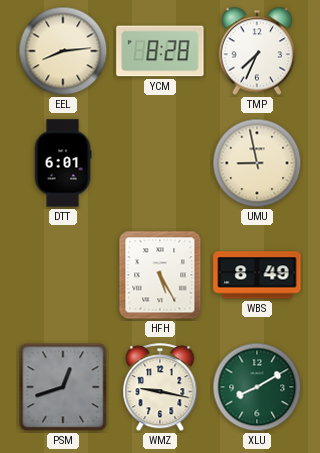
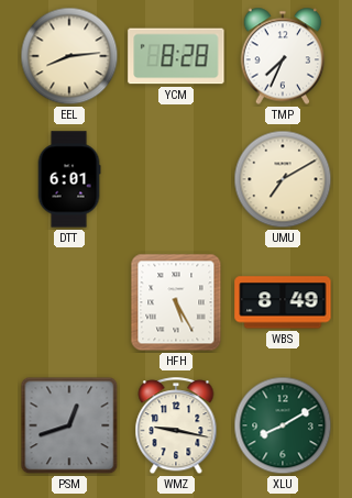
UMU: 8:58 -> 7:10
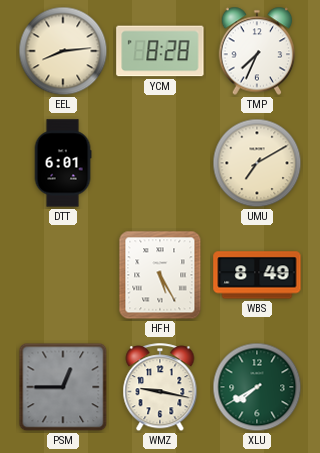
PSM: 12:42 -> 12:45
XLU: 8:10 -> 7:40
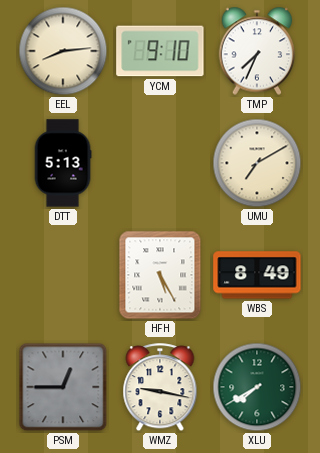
YCM: 8:28 -> 9:10
DTT: 6:01 -> 5:13
